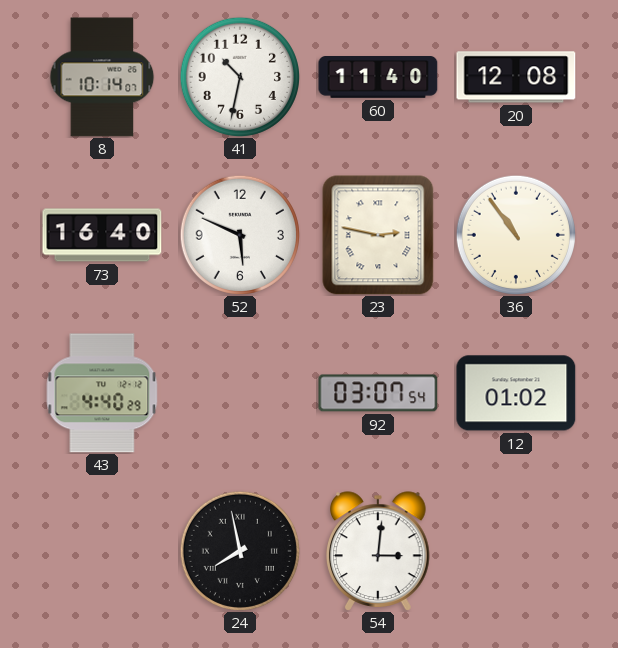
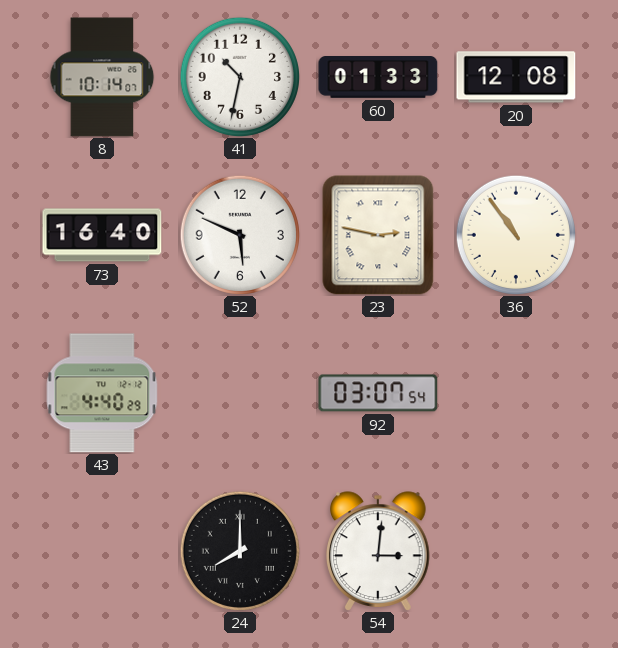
60: 11:40 -> 01:33
12: 01:02 -> none
24: 7:58 -> 8:00
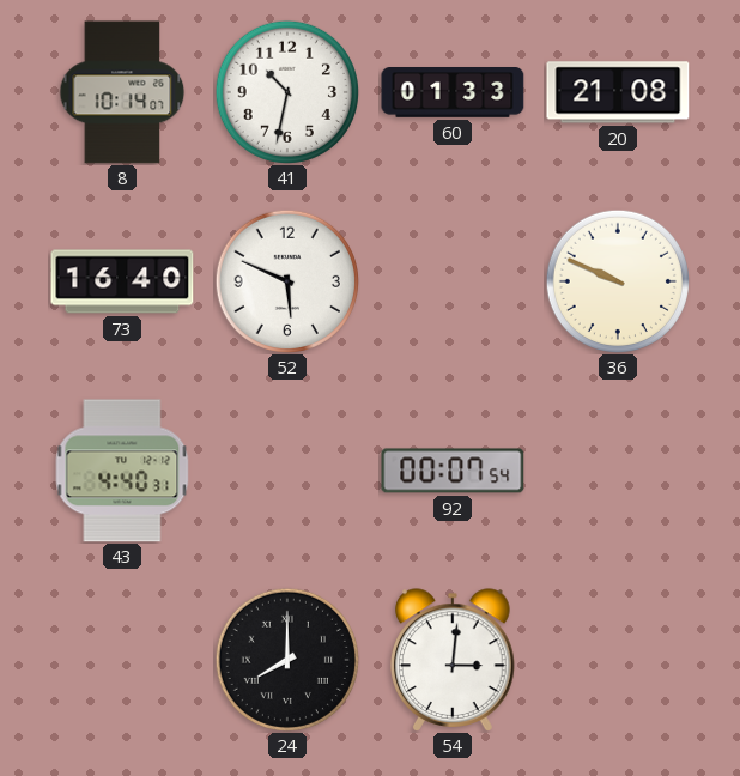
20: 12:08 -> 21:08
23: 2:47 -> none
36: 10:54 -> 9:49
43: 4:40:29 -> 4:40:31
92: 03:07 -> 00:07
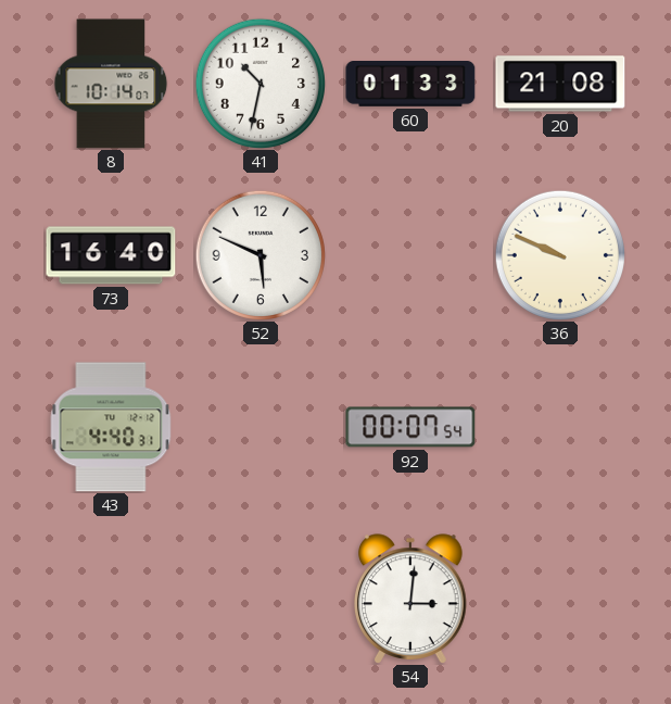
24: 8:00 -> none
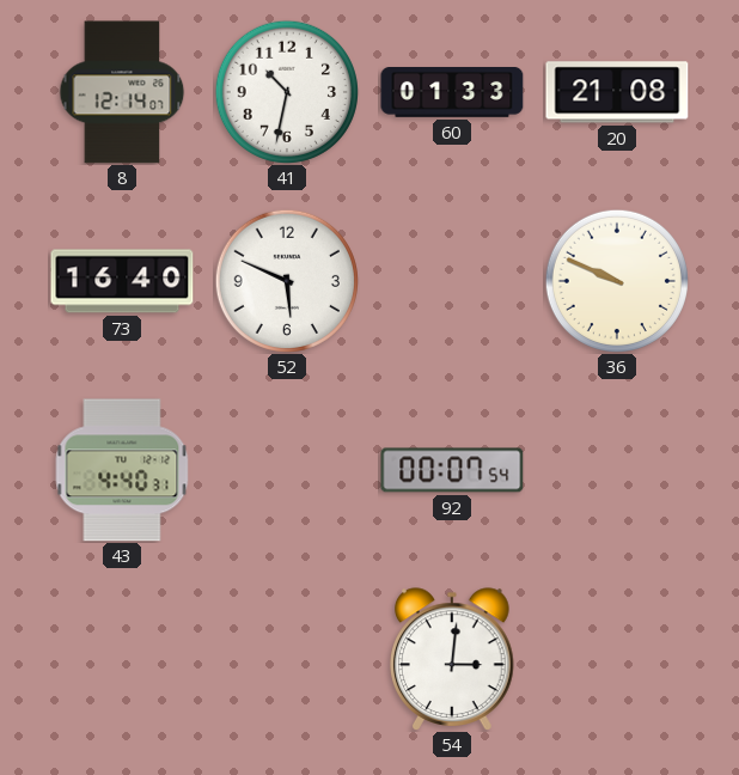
8: 10:14 -> 12:14
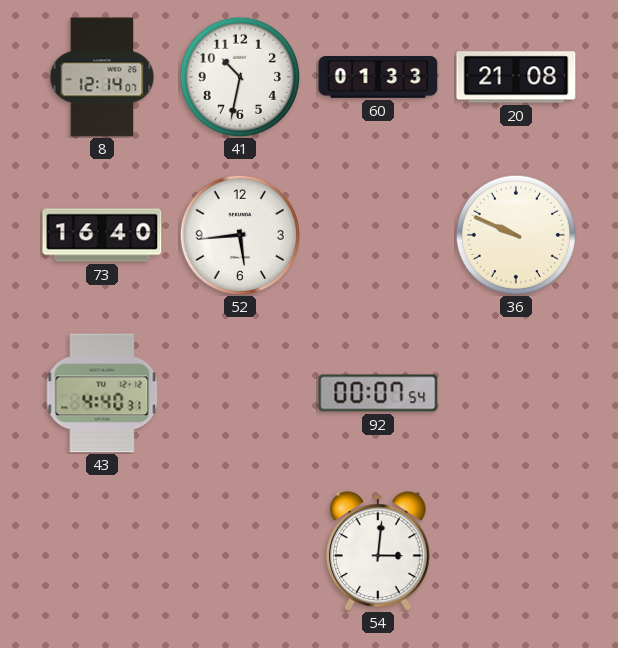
52: 5:49 -> 5:44
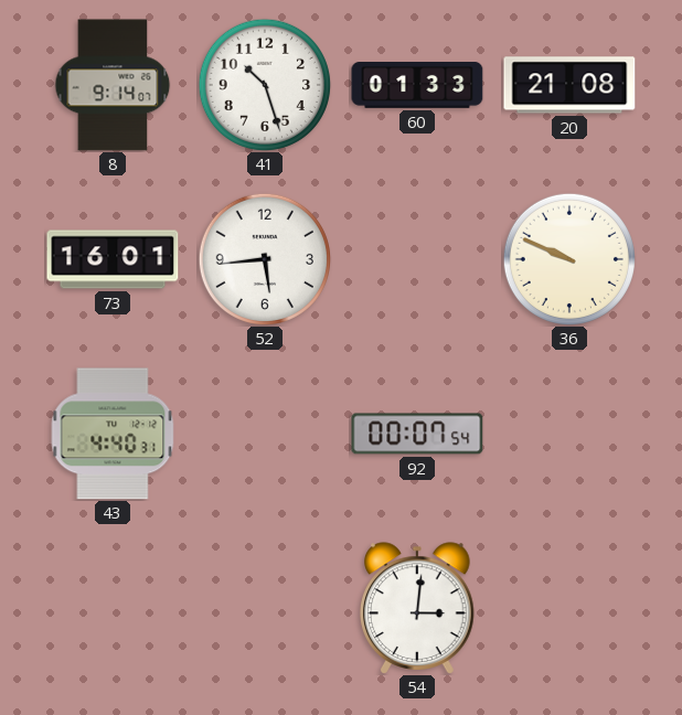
8: 12:14 -> 9:14
41: 10:32 -> 10:27
73: 16:40 -> 16:01
